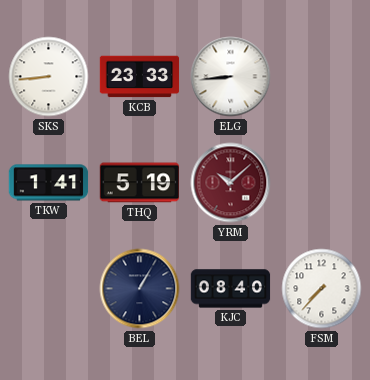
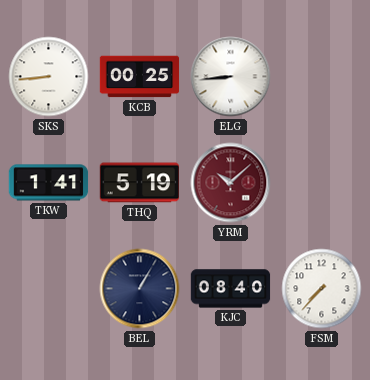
KCB: 23:33 -> 00:25
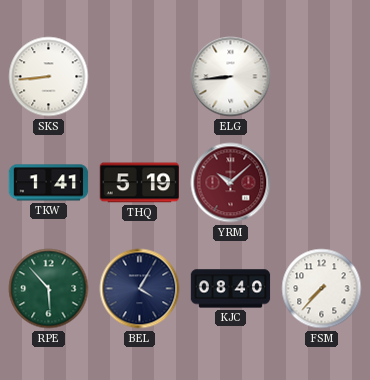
KCB: 00:25 -> none
RPE: none -> 5:53
BEL: 1:05 -> 4:05
